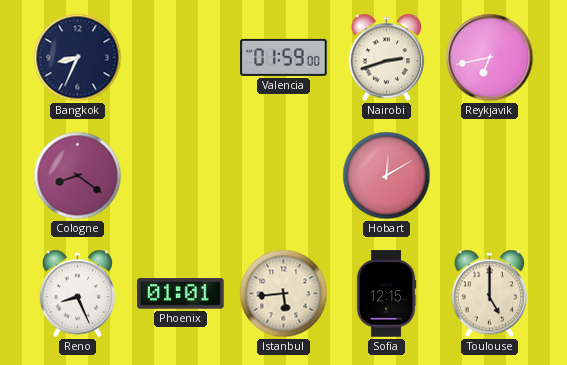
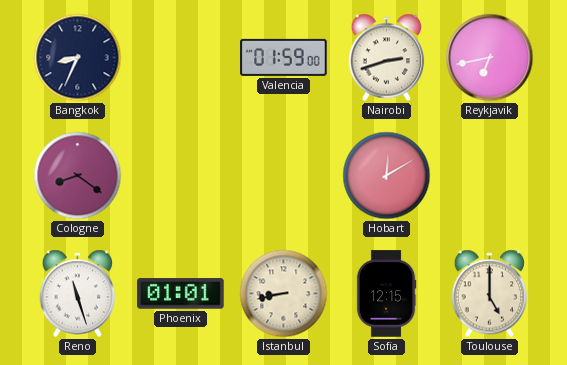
Reno: 8:26 -> 11:27
Istanbul: 5:44 -> 8:43
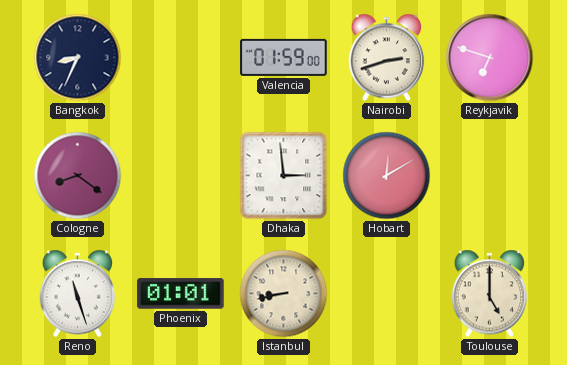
Reykjavik: 6:43 -> 6:48
Dhaka: none -> 2:59
Sofia: 12:15 -> none
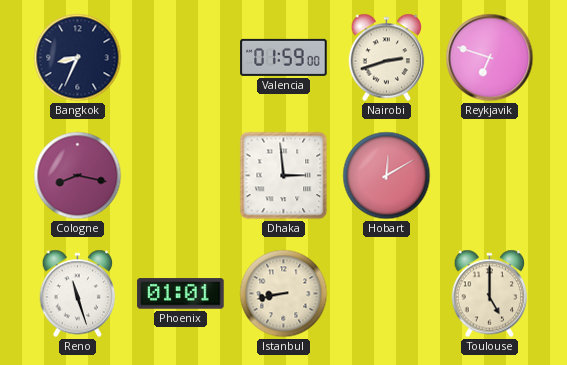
Cologne: 8:21 -> 8:17
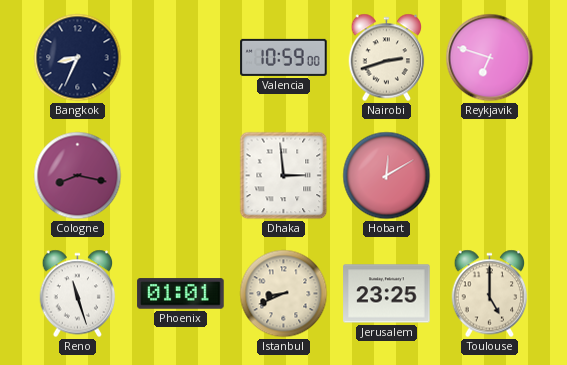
Valencia: 01:59 -> 10:59
Istanbul: 8:43 -> 8:41
Jerusalem: none -> 23:25
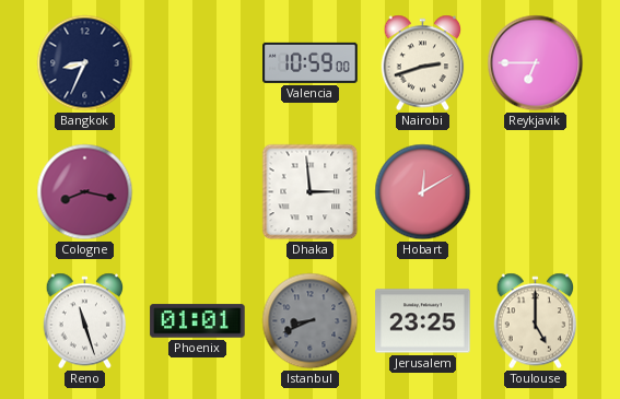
Reykjavik: 6:48 -> 6:45
Istanbul dial: cream -> grey
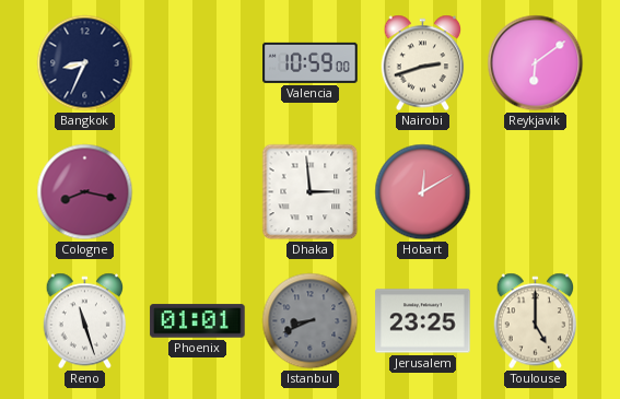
Reykjavik: 6:45 -> 6:09
